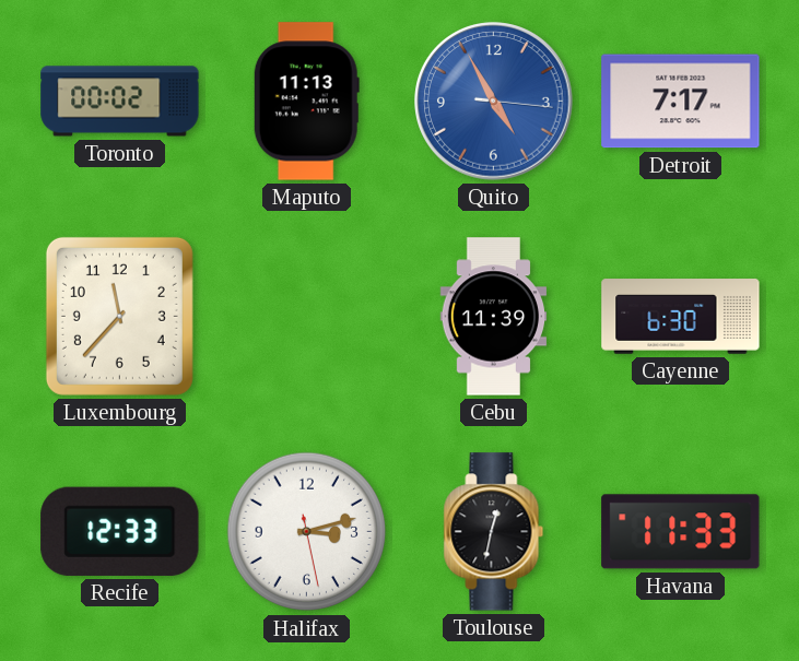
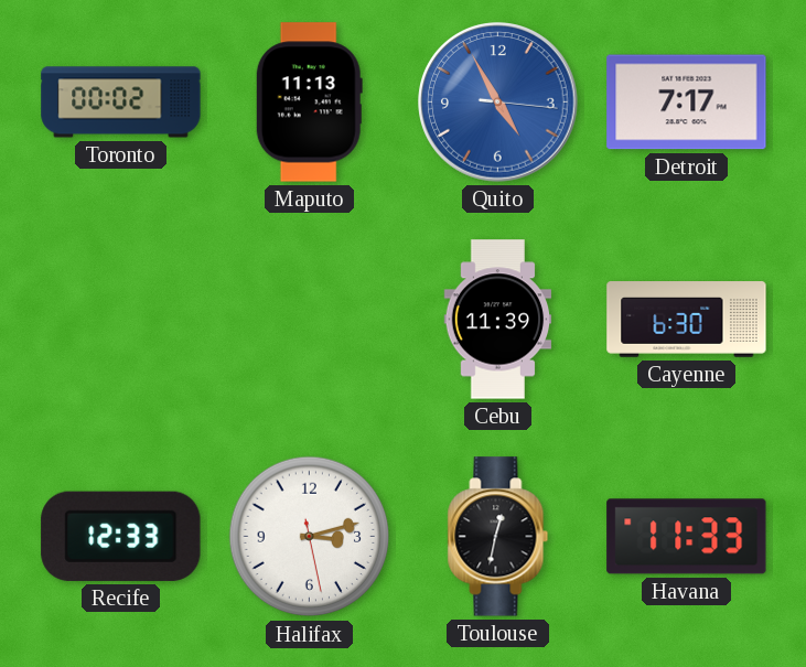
Luxembourg: 11:37 -> none
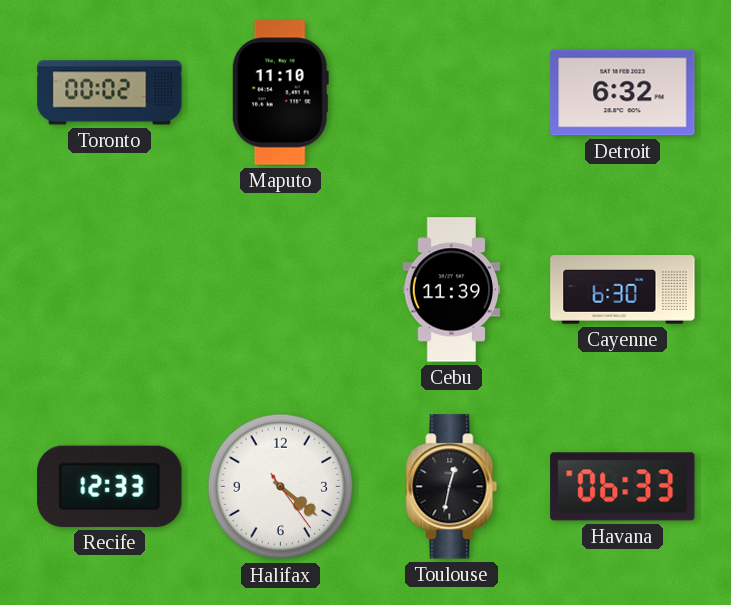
Maputo: 11:13 -> 11:10
Quito: 4:55 -> none
Detroit: 7:17 -> 6:32
Halifax: 3:12 -> 4:21
Havana: 11:33 -> 06:33
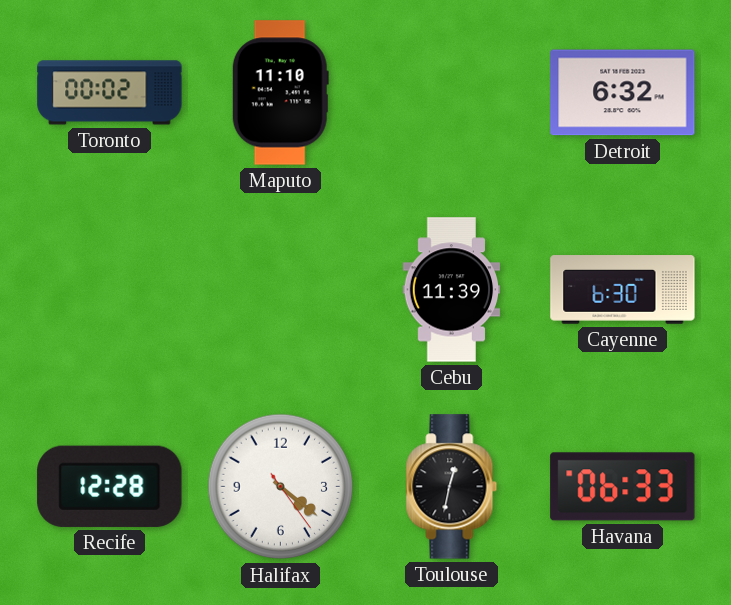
Recife: 12:33 -> 12:28
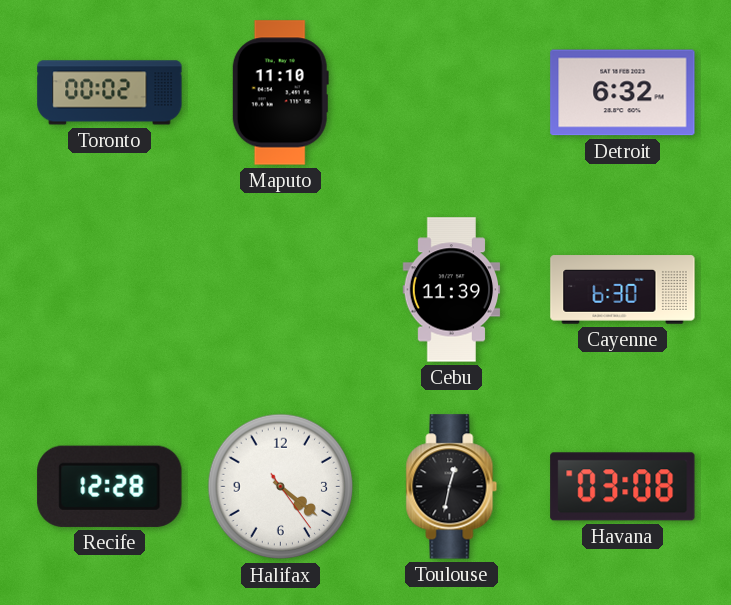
Havana: 06:33 -> 03:08
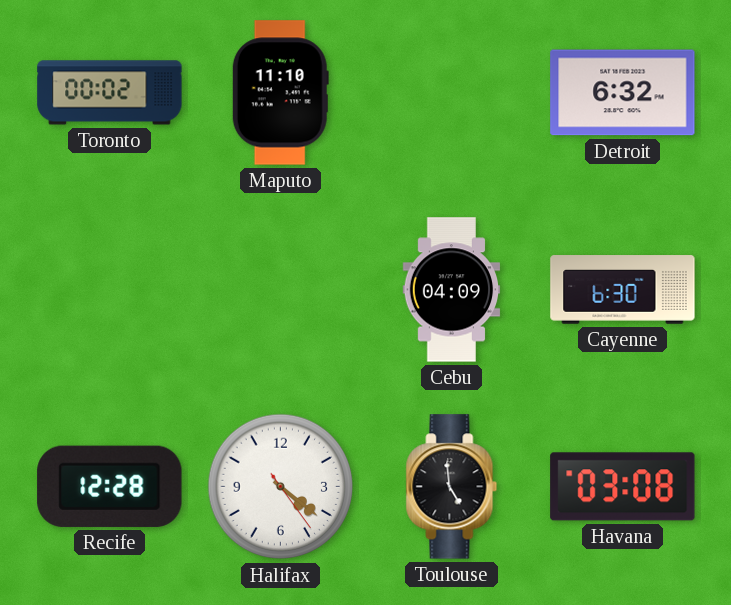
Cebu: 11:39 -> 04:09
Toulouse: 12:32 -> 4:59
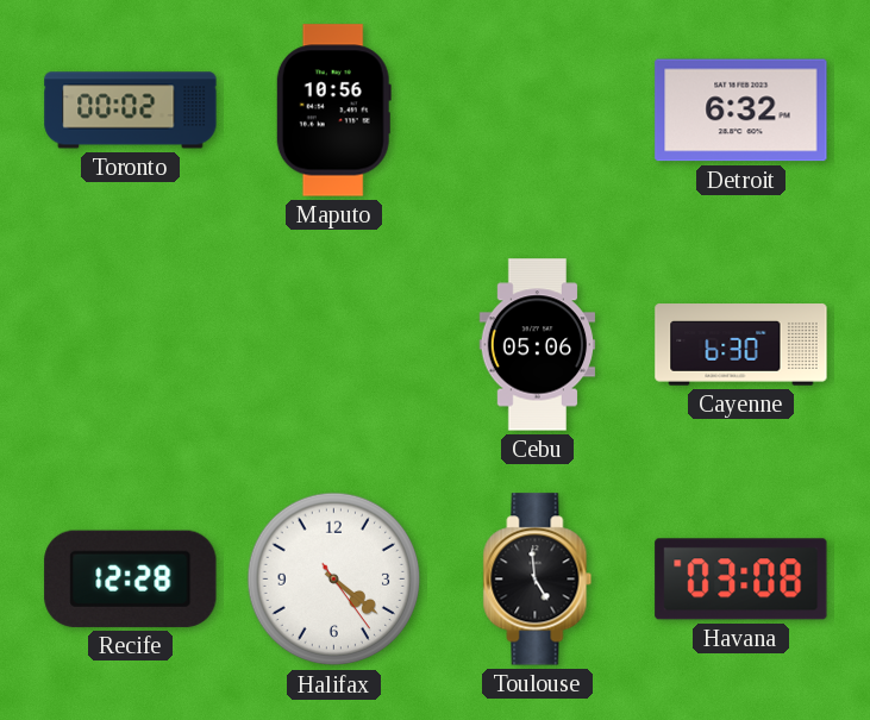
Maputo: 11:10 -> 10:56
Cebu: 04:09 -> 05:06
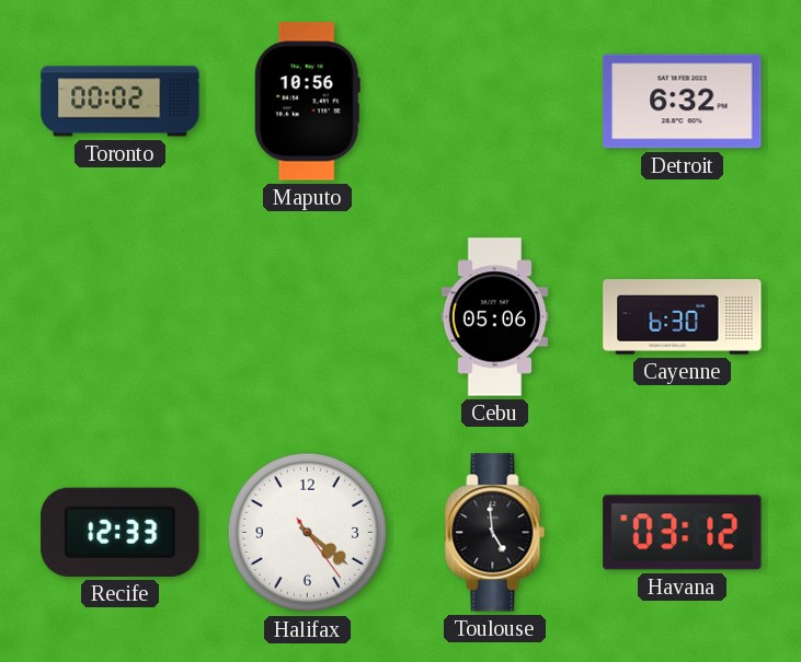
Recife: 12:28 -> 12:33
Havana: 03:08 -> 03:12
